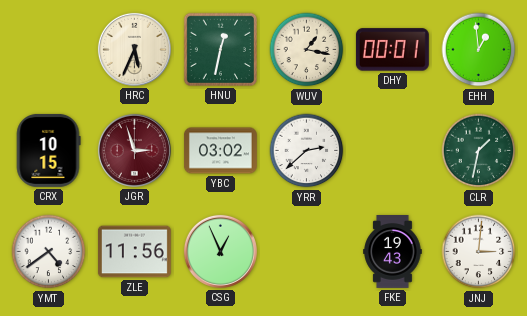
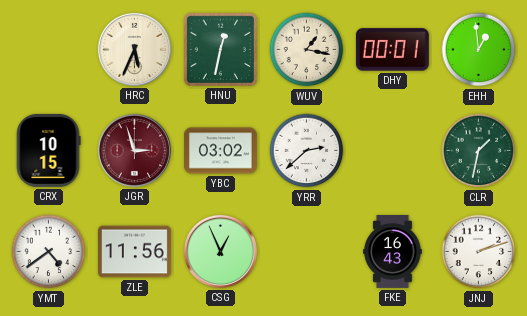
FKE: 19:43 -> 16:43
JNJ: 3:01 -> 2:12
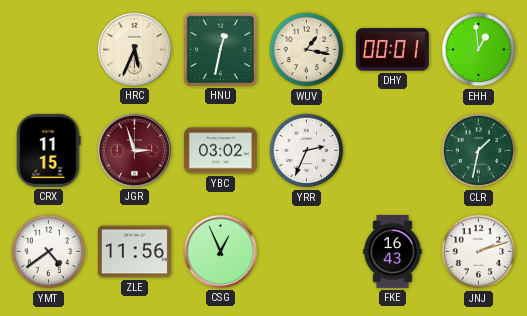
CRX: 10:15 -> 11:15
YRR: 2:38 -> 2:34
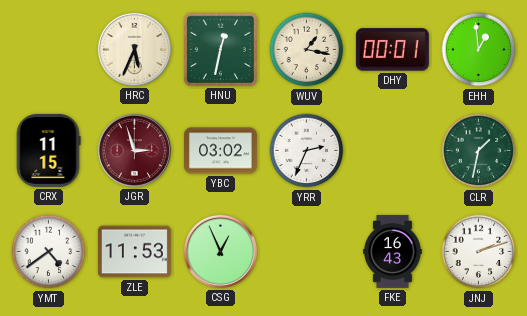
ZLE: 11:56 -> 11:53
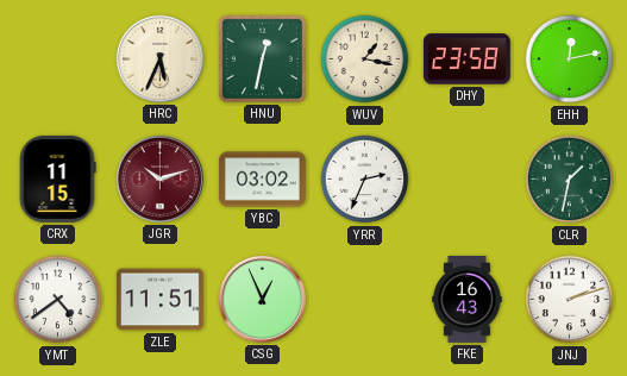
DHY: 00:01 -> 23:58
EHH: 12:59 -> 12:13
JGR: 2:57 -> 10:12
ZLE: 11:53 -> 11:51
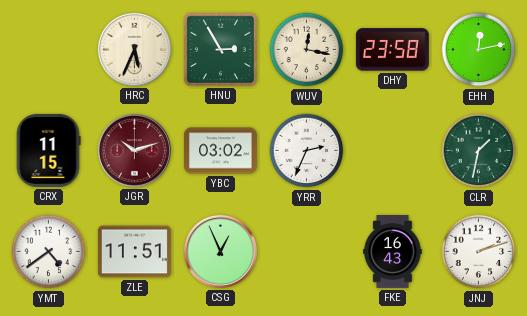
HNU: 12:32 -> 2:55
WUV: 1:17 -> 12:17
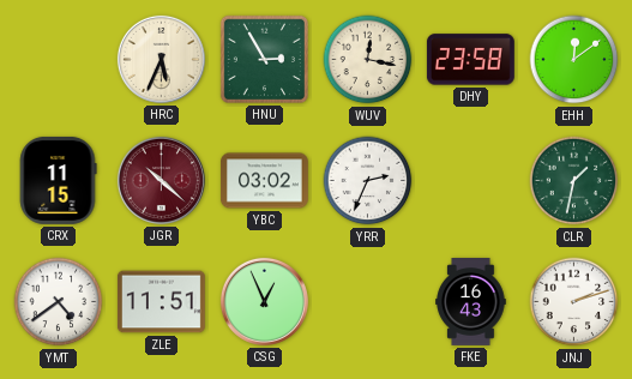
EHH: 12:13 -> 12:09
JGR: 10:12 -> 10:22
